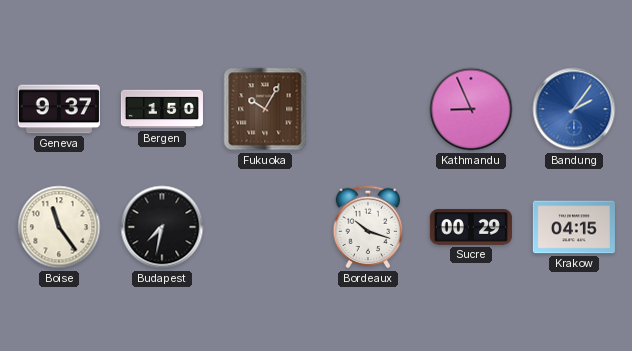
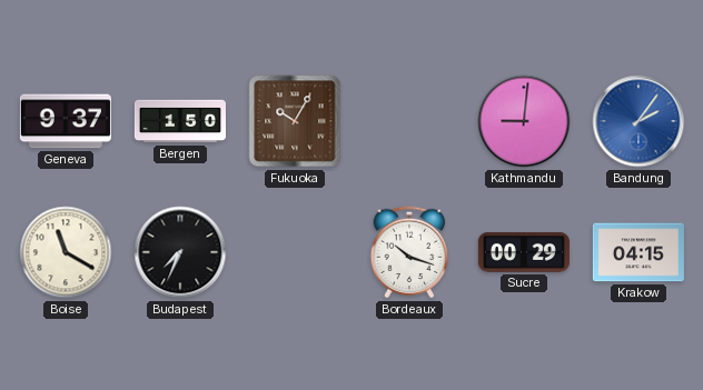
Kathmandu: 8:56 -> 9:01
Boise: 11:24 -> 11:20
Budapest: 7:32 -> 7:34
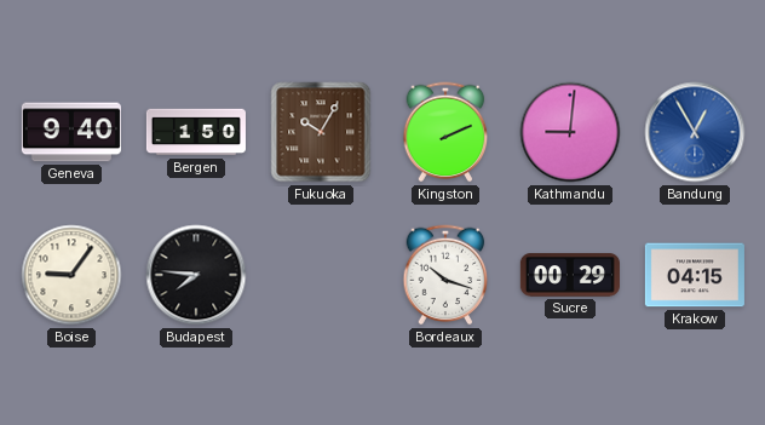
Geneva: 9:37 -> 9:40
Kingston: none -> 2:11
Bandung: 2:06 -> 12:55
Boise: 11:20 -> 9:06
Budapest: 7:34 -> 7:46
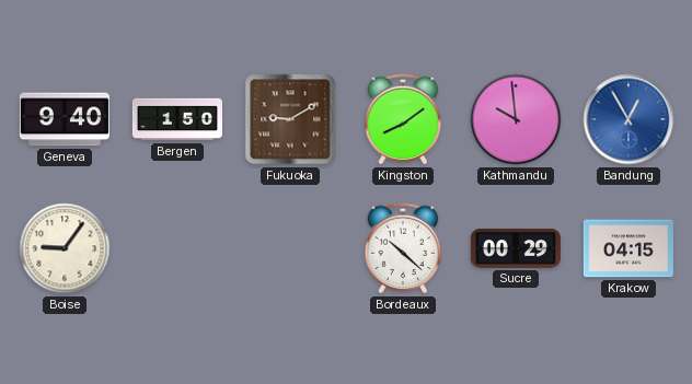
Fukuoka: 10:05 -> 9:10
Kingston: 2:11 -> 8:09
Kathmandu: 9:01 -> 9:59
Budapest: 7:46 -> none
Bordeaux: 10:18 -> 10:22
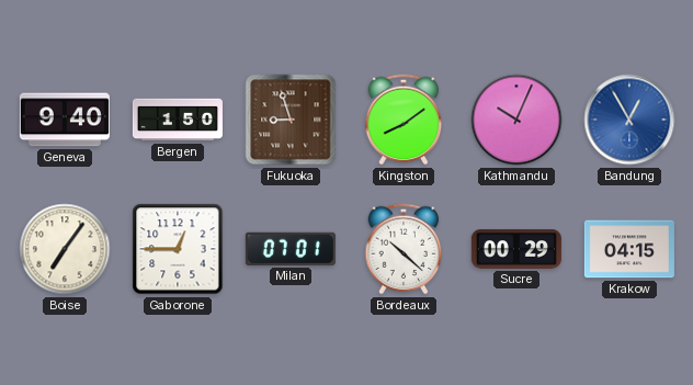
Fukuoka: 9:10 -> 8:57
Kathmandu: 9:59 -> 10:04
Boise: 9:06 -> 7:06
Gaborone: none -> 12:45
Milan: none -> 07:01
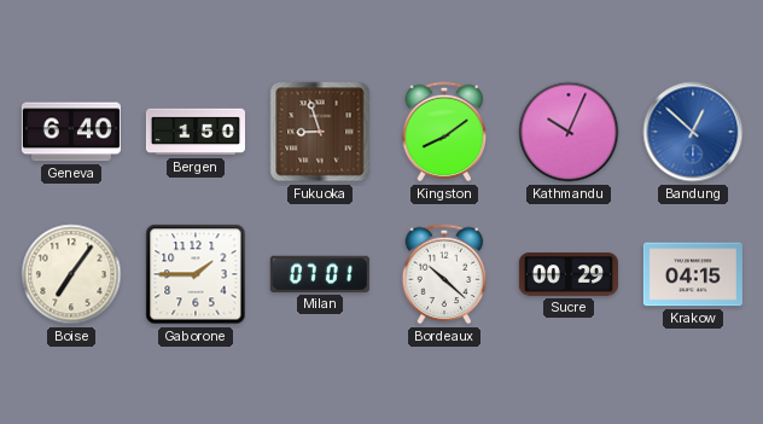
Geneva: 9:40 -> 6:40
Bandung: 12:55 -> 12:52
Gaborone: 12:45 -> 1:45
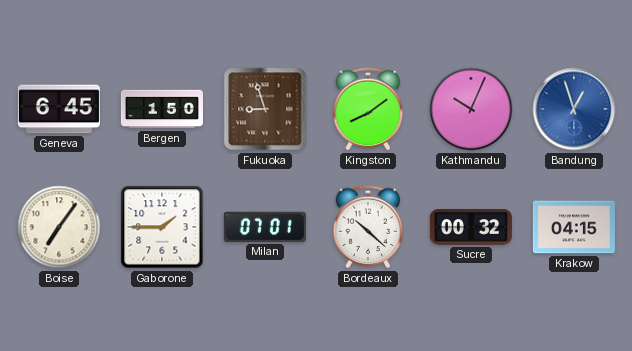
Geneva: 6:40 -> 6:45
Bandung: 12:52 -> 12:57
Sucre: 00:29 -> 00:32
